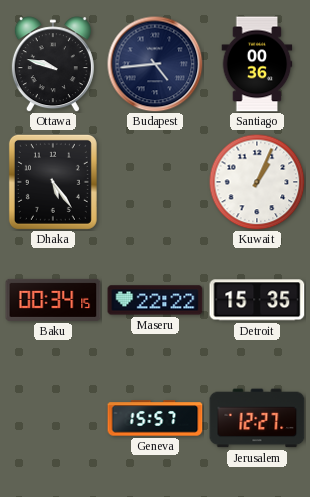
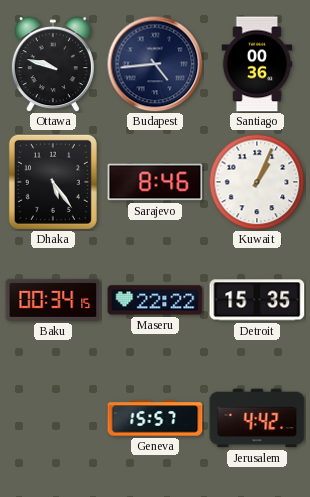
Sarajevo: none -> 8:46
Jerusalem: 12:27 -> 4:42
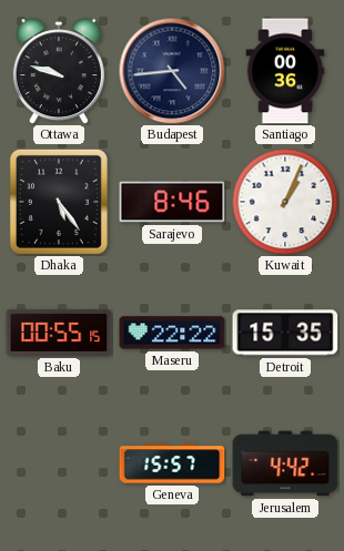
Baku: 00:34 -> 00:55
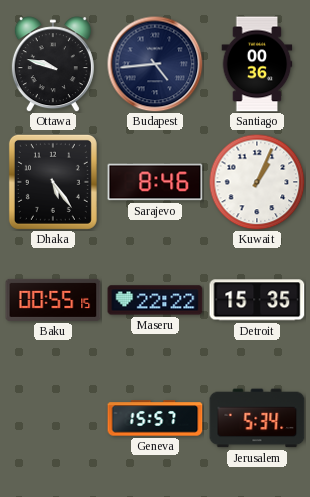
Jerusalem: 4:42 -> 5:34
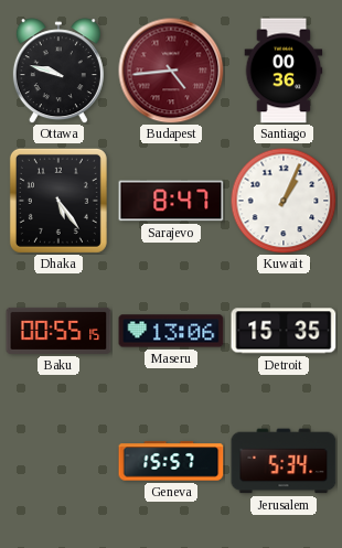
Budapest dial: navy -> burgundy
Sarajevo: 8:46 -> 8:47
Maseru: 22:22 -> 13:06
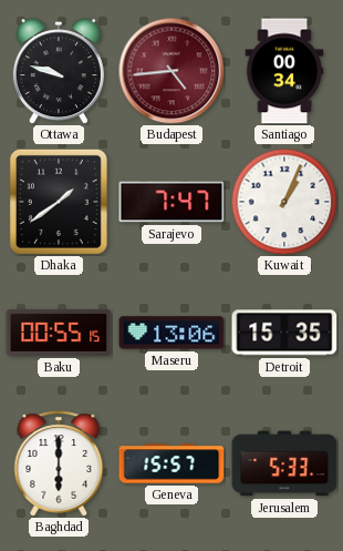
Santiago: 00:36 -> 00:34
Dhaka: 5:24 -> 1:39
Sarajevo: 8:47 -> 7:47
Baghdad: none -> 6:00
Jerusalem: 5:34 -> 5:33
